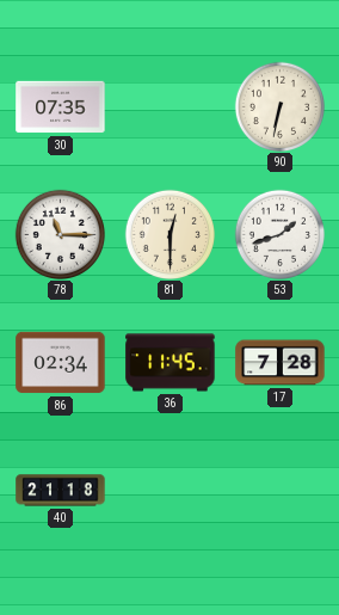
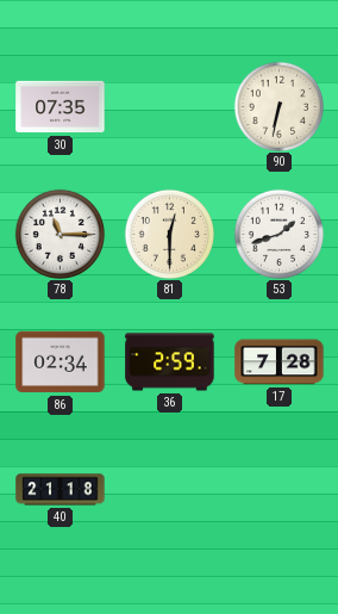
36: 11:45 -> 2:59
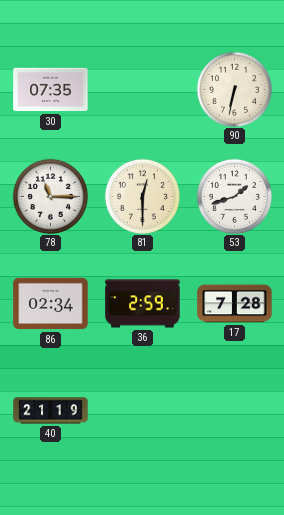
40: 21:18 -> 21:19
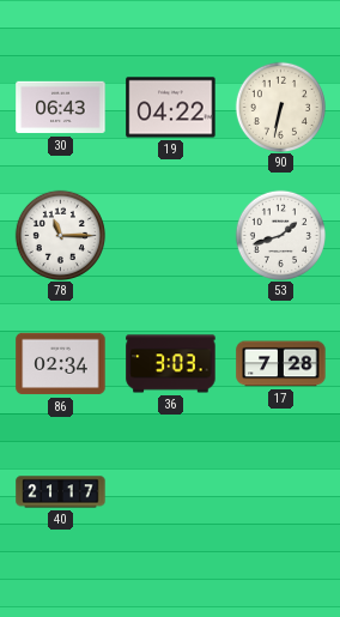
30: 07:35 -> 06:43
19: none -> 04:22
81: 12:30 -> none
36: 2:59 -> 3:03
40: 21:19 -> 21:17
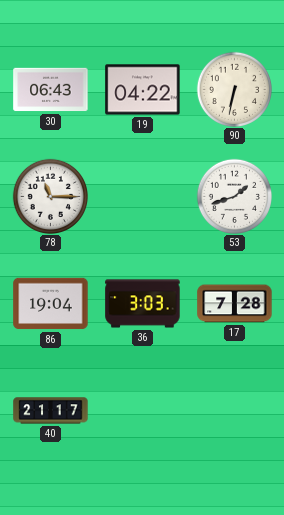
86: 02:34 -> 19:04
